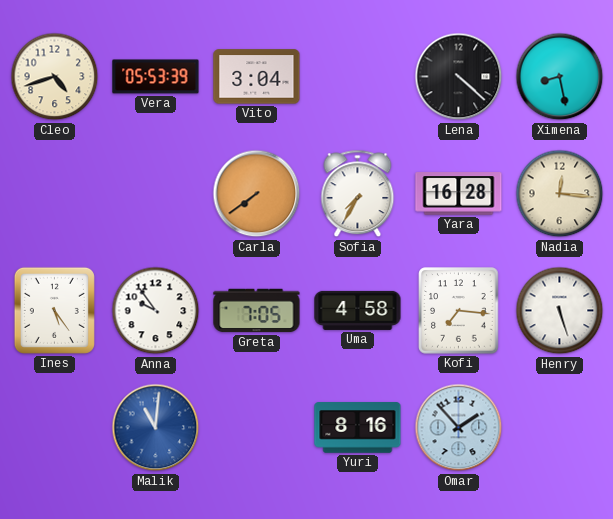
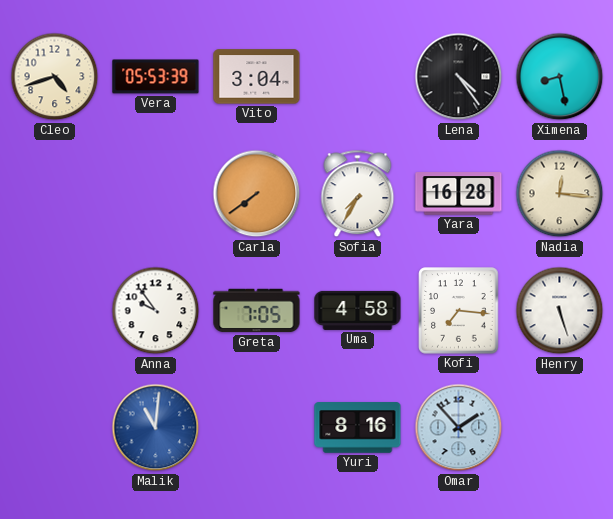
Lena: 4:22 -> 4:24
Ines: 5:24 -> none
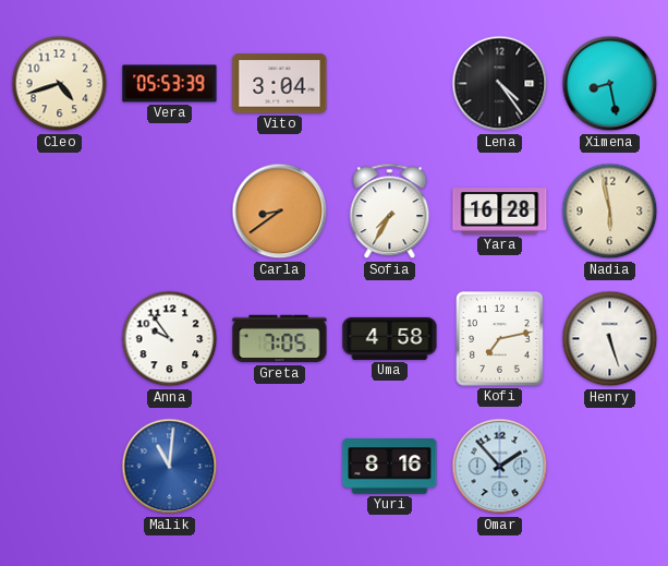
Carla: 7:39 -> 8:39
Nadia: 12:16 -> 5:58
Kofi: 7:16 -> 7:13
